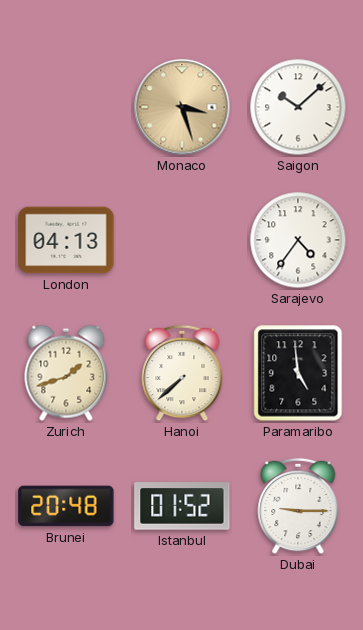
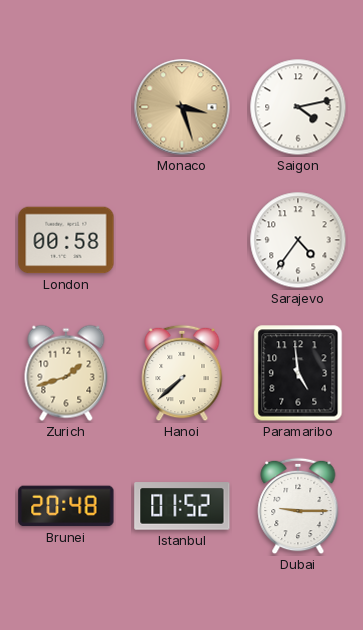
Saigon: 10:08 -> 4:13
London: 04:13 -> 00:58
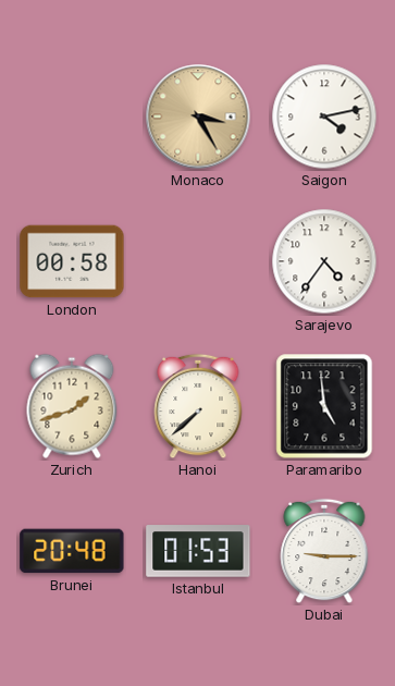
Monaco: 3:27 -> 3:25
Istanbul: 01:52 -> 01:53
